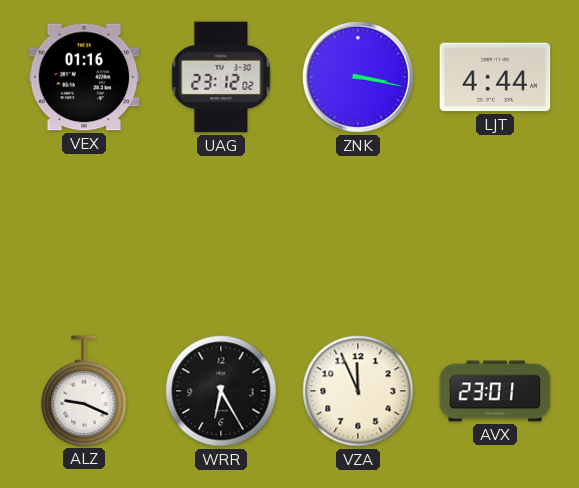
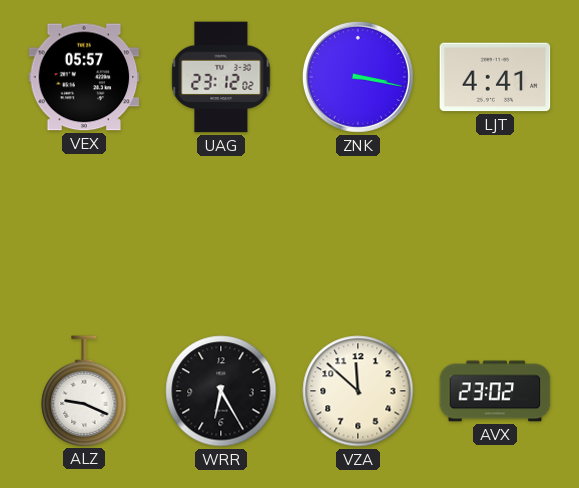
VEX: 01:16 -> 05:57
LJT: 4:44 -> 4:41
VZA: 11:56 -> 11:52
AVX: 23:01 -> 23:02
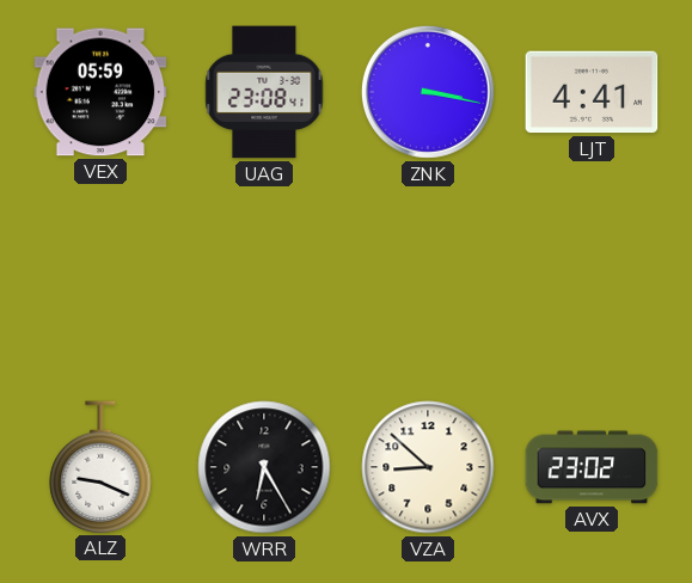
VEX: 05:57 -> 05:59
UAG: 23:12 -> 23:08
VZA: 11:52 -> 8:52
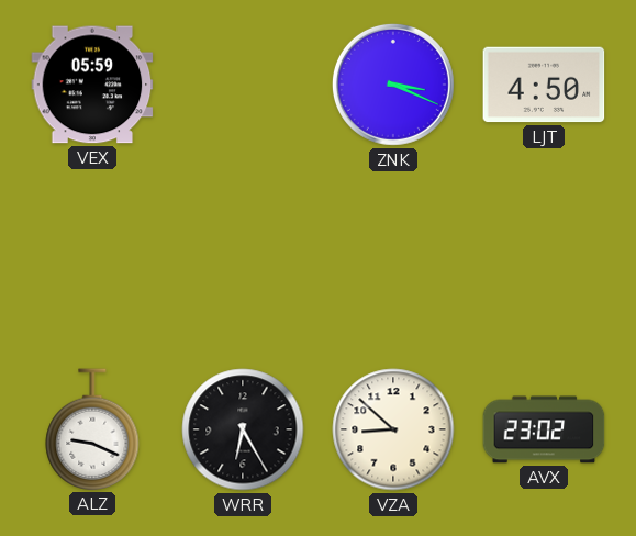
UAG: 23:08 -> none
ZNK: 3:17 -> 3:19
LJT: 4:41 -> 4:50
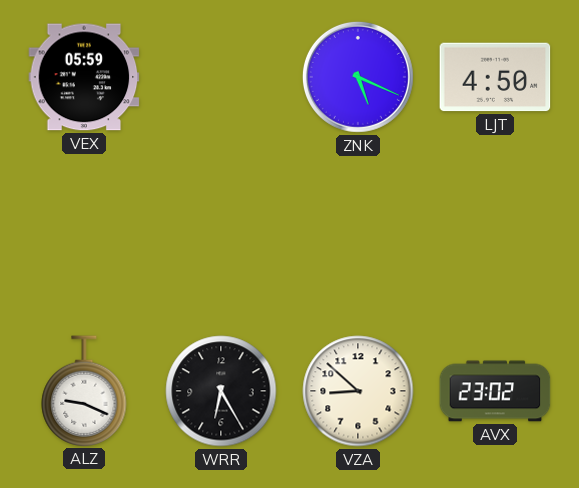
ZNK: 3:19 -> 5:19
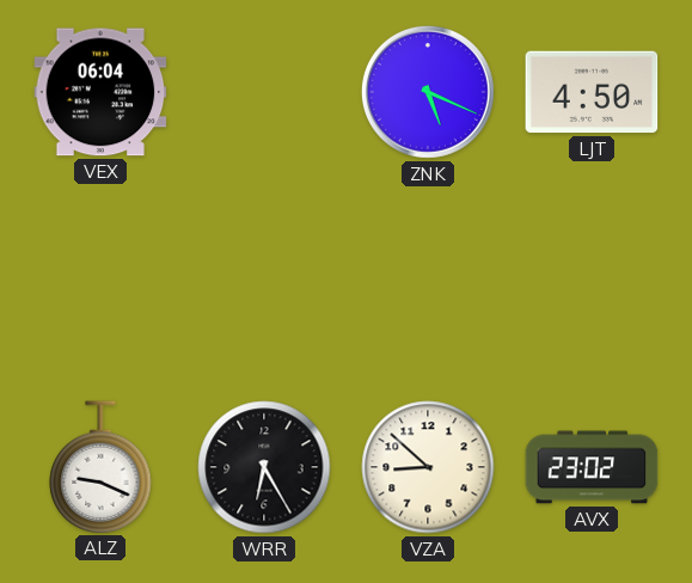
VEX: 05:59 -> 06:04
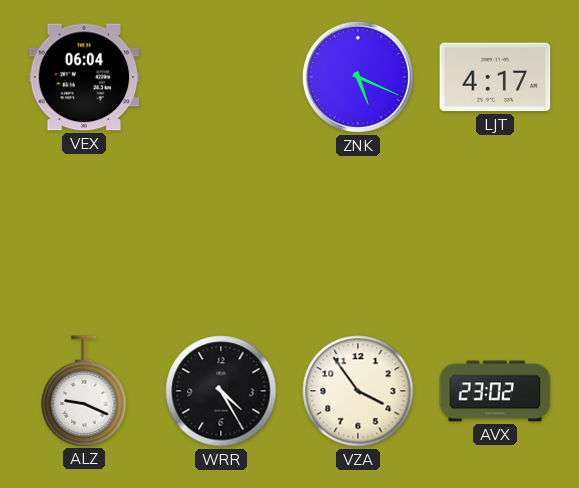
LJT: 4:50 -> 4:17
WRR: 6:25 -> 4:25
VZA: 8:52 -> 3:54
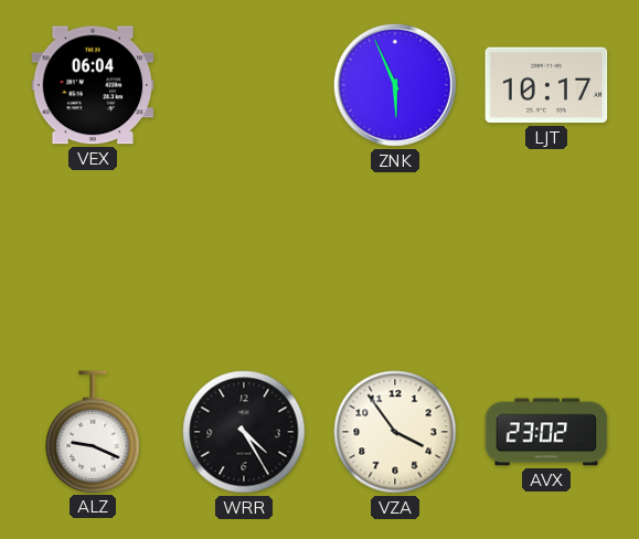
ZNK: 5:19 -> 5:56
LJT: 4:17 -> 10:17
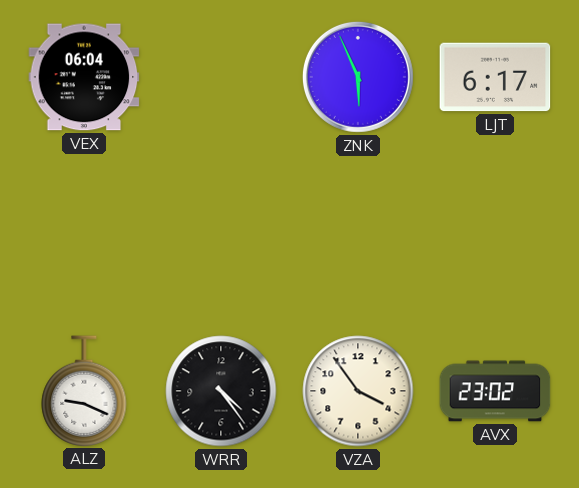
LJT: 10:17 -> 6:17
WRR: 4:25 -> 4:24
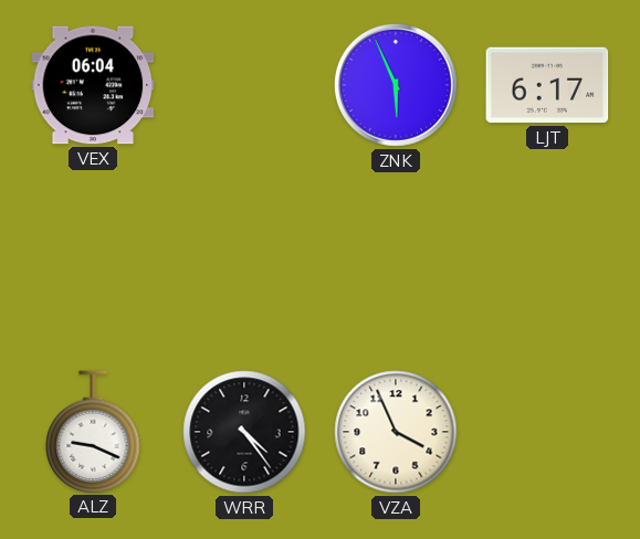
VZA: 3:54 -> 3:56
AVX: 23:02 -> none
